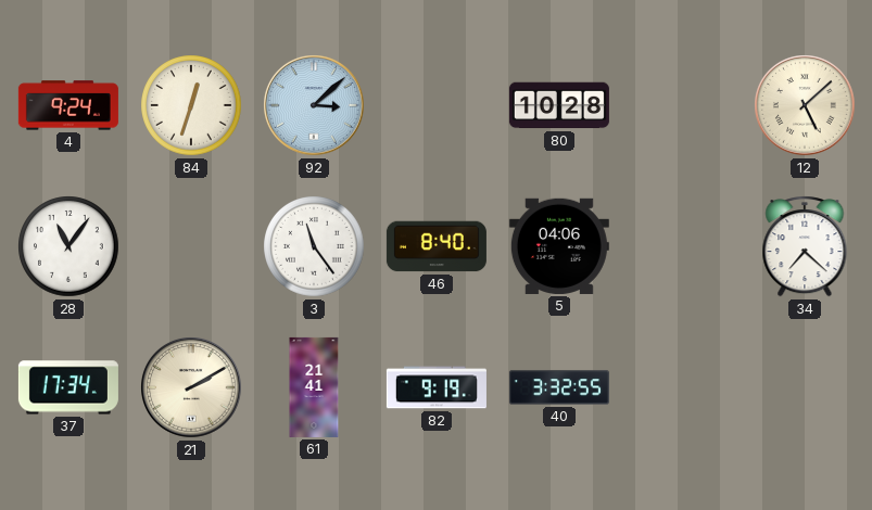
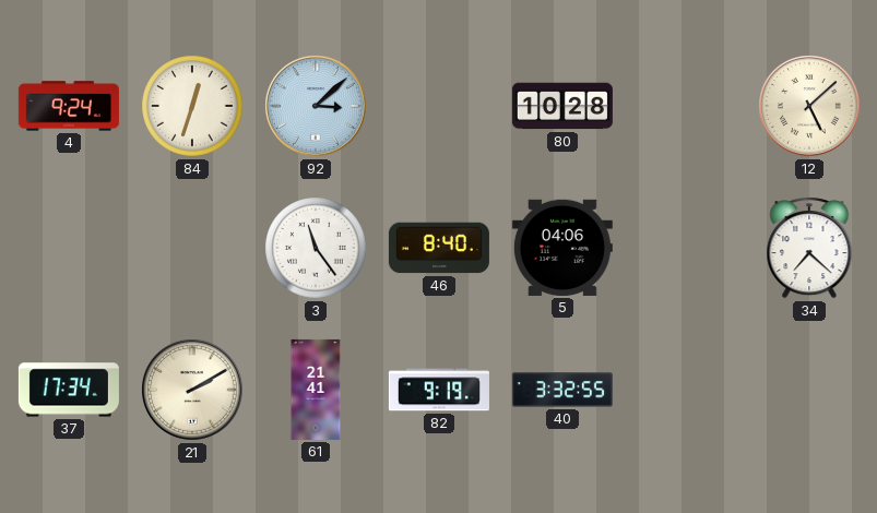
28: 11:06 -> none
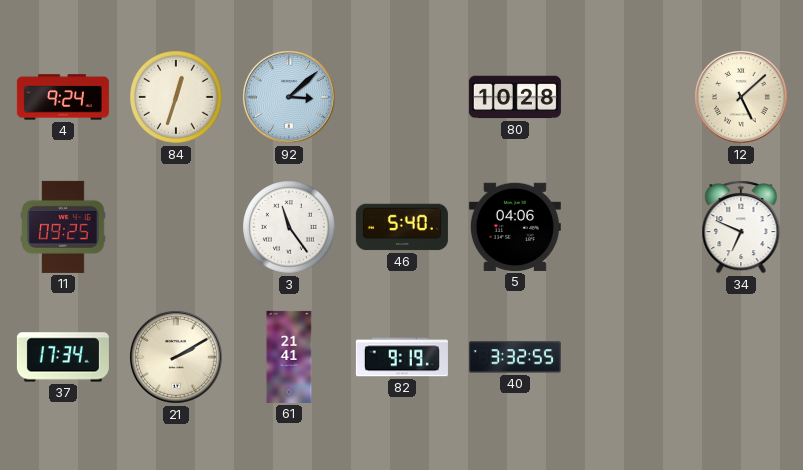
11: none -> 09:25
46: 8:40 -> 5:40
34: 7:22 -> 6:49
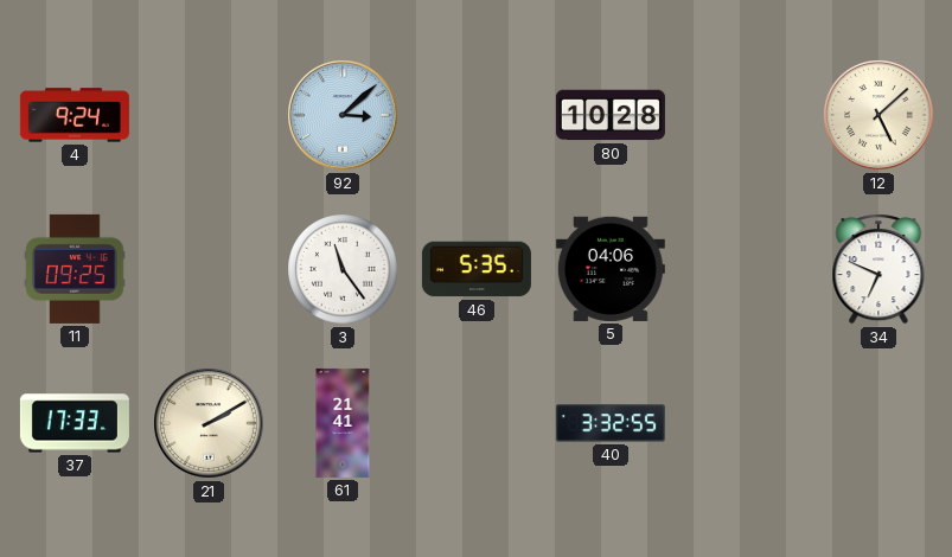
84: 12:33 -> none
46: 5:40 -> 5:35
37: 17:34 -> 17:33
82: 9:19 -> none
